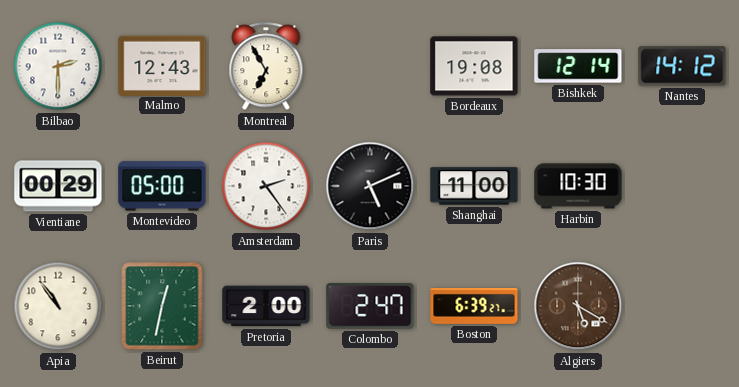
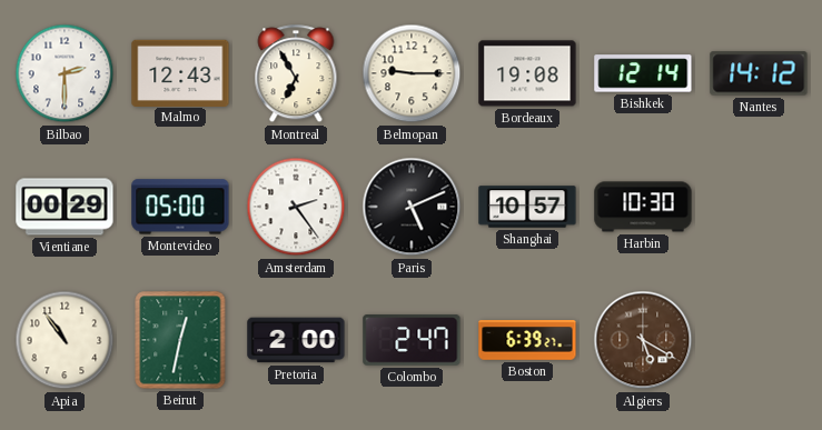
Belmopan: none -> 9:15
Shanghai: 11:00 -> 10:57
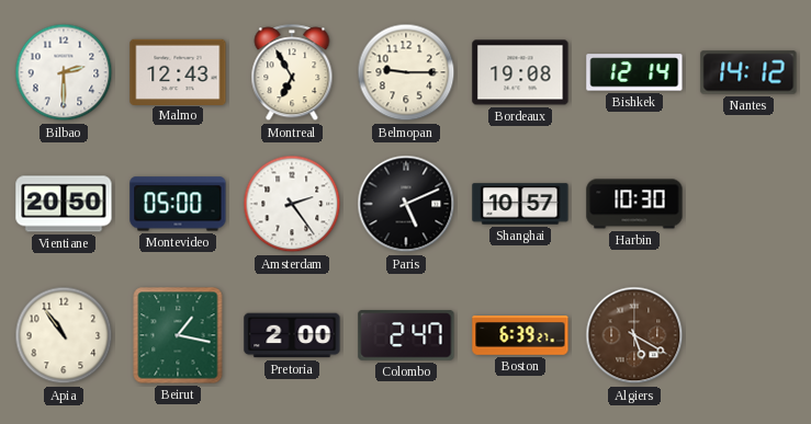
Vientiane: 00:29 -> 20:50
Beirut: 12:32 -> 1:17
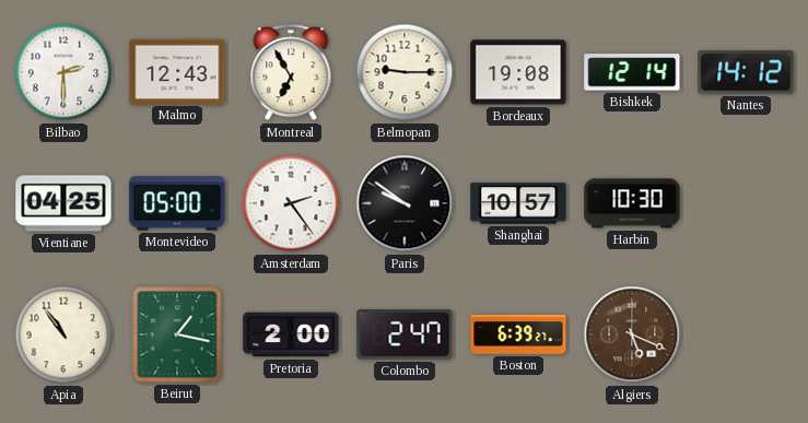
Vientiane: 20:50 -> 04:25
Paris: 5:11 -> 9:51
Algiers: 5:20 -> 5:19
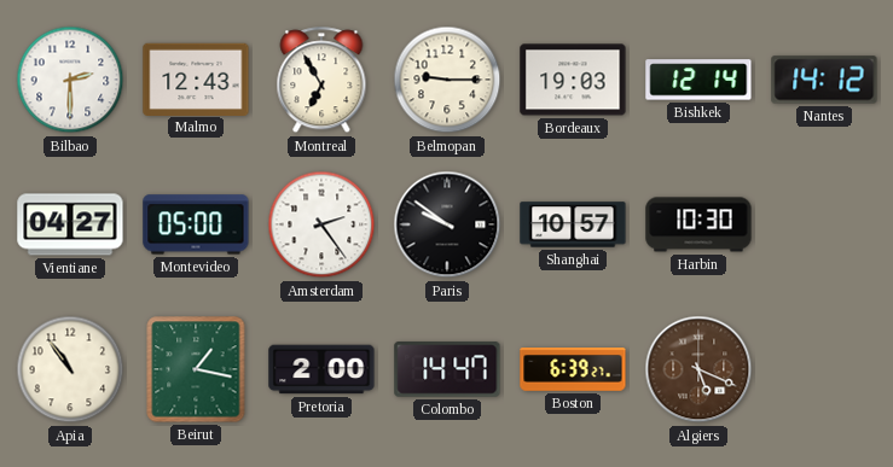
Bordeaux: 19:08 -> 19:03
Vientiane: 04:25 -> 04:27
Colombo: 2:47 -> 14:47
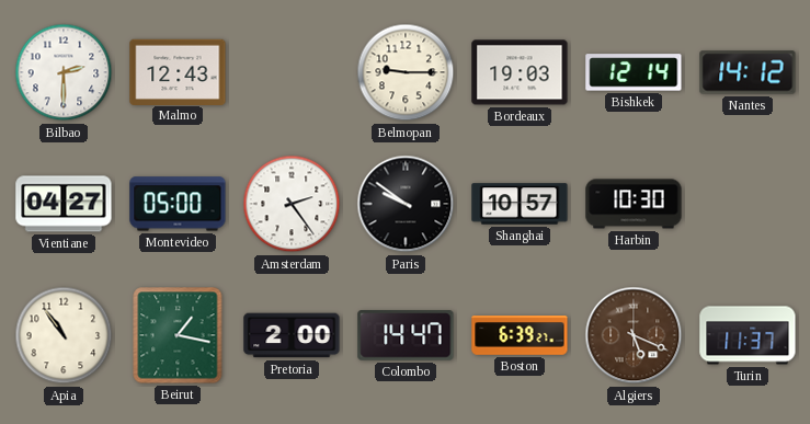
Montreal: 6:55 -> none
Turin: none -> 11:37
